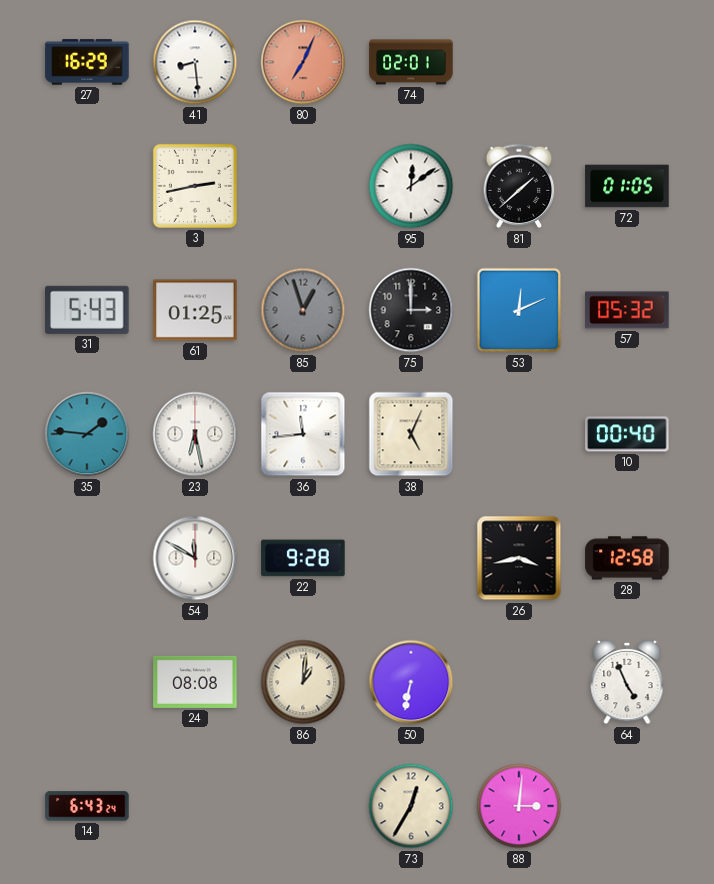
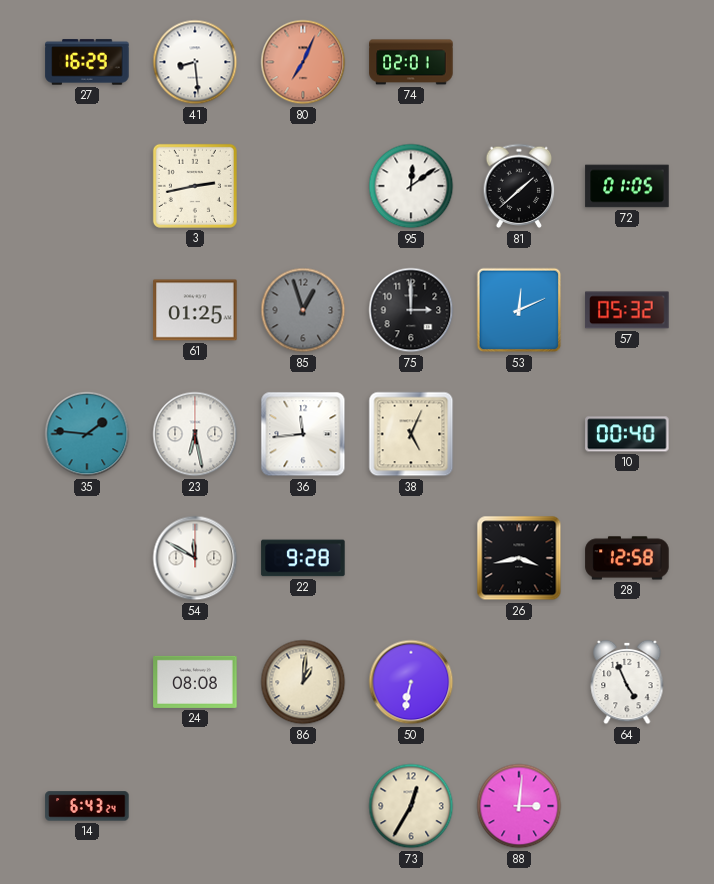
31: 5:43 -> none
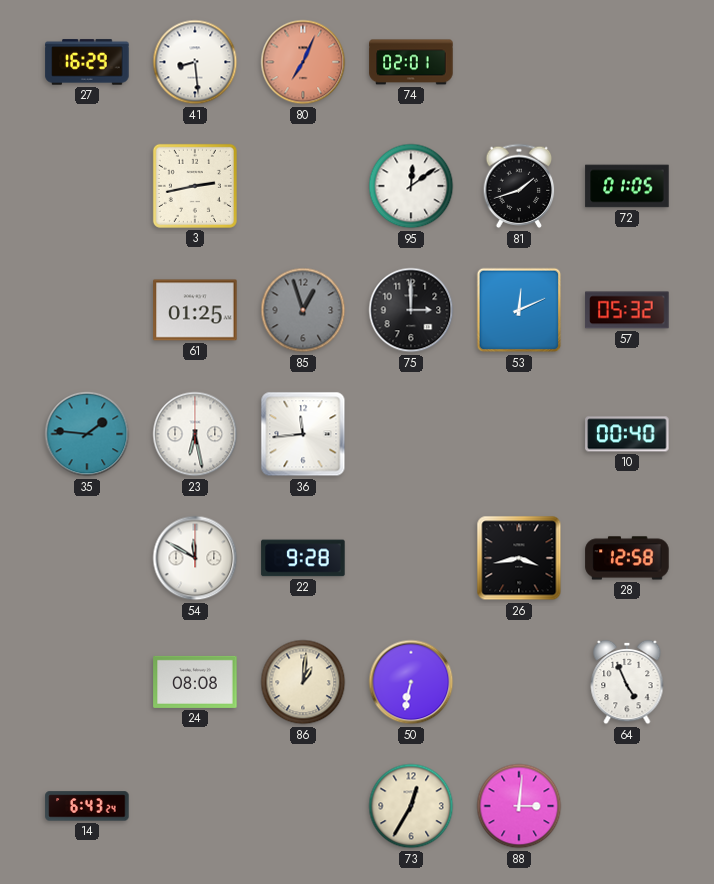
81: 1:38 -> 1:42
38: 5:04 -> none
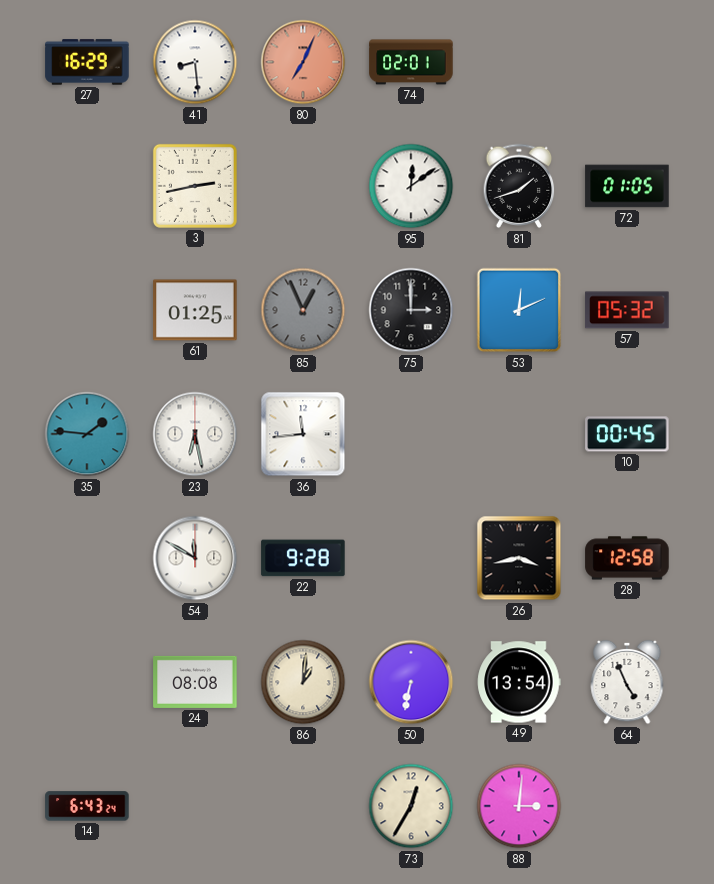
85: 12:57 -> 12:56
10: 00:40 -> 00:45
49: none -> 13:54
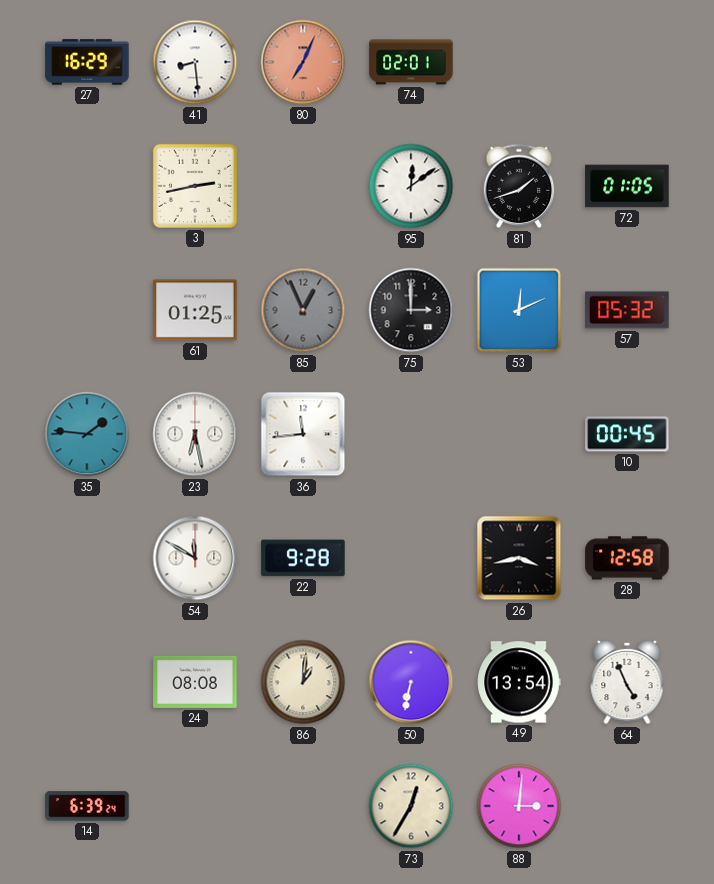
14: 6:43 -> 6:39
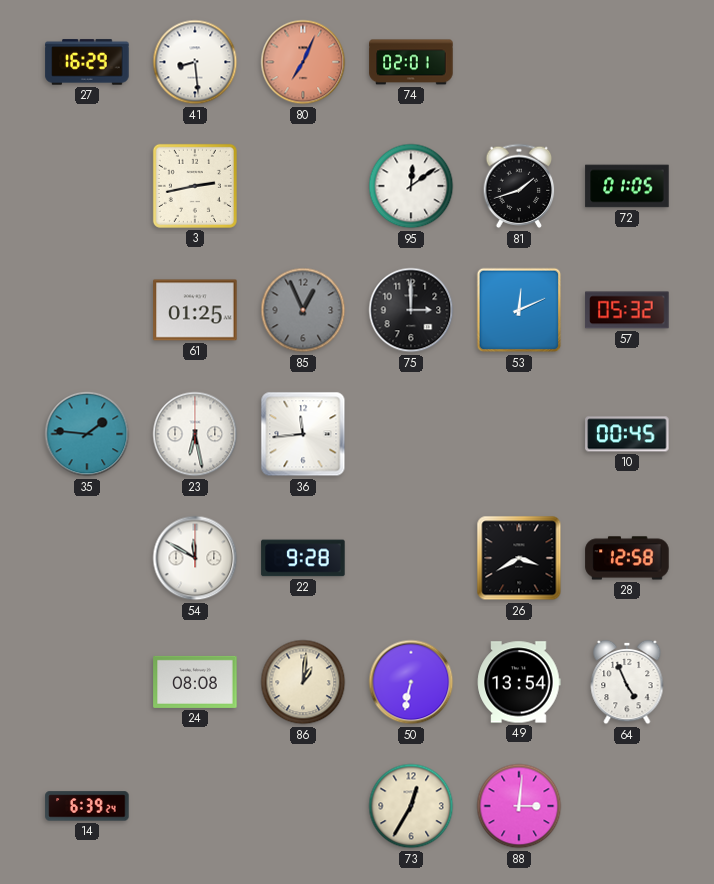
26: 3:43 -> 3:40
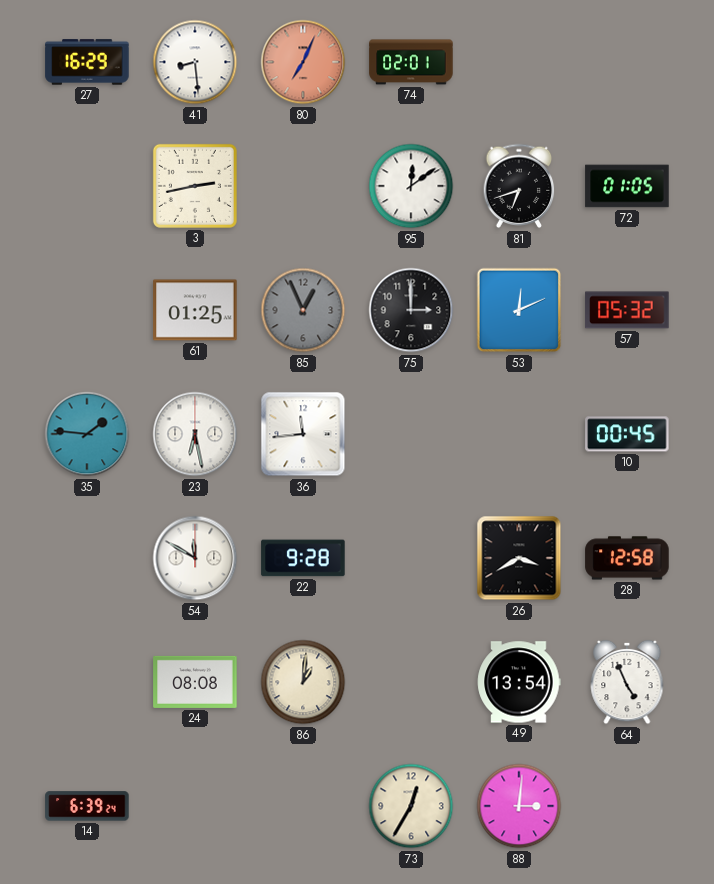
81: 1:42 -> 6:42
50: 6:32 -> none
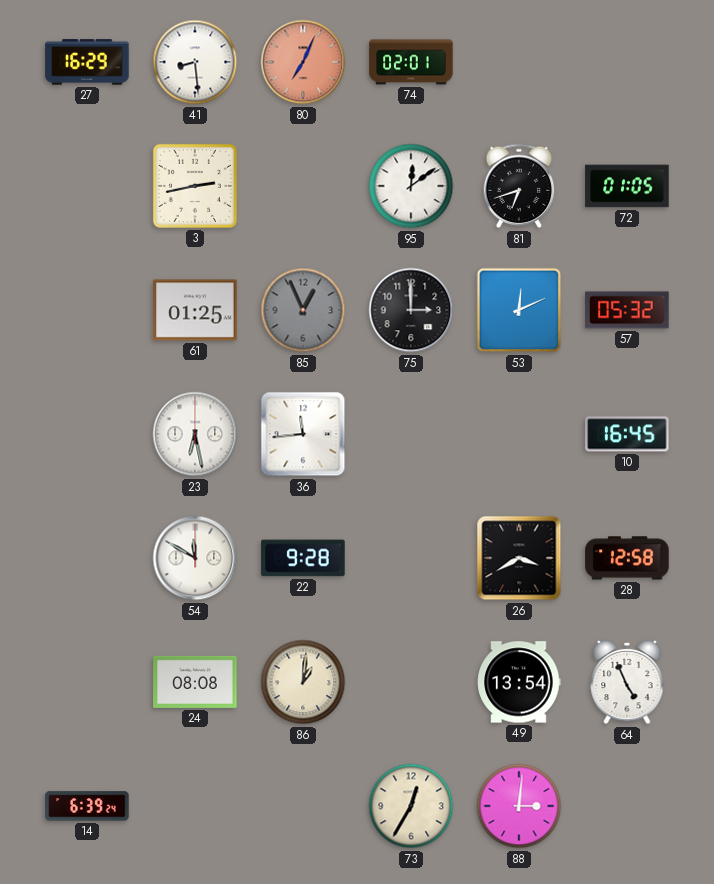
35: 1:46 -> none
10: 00:45 -> 16:45
